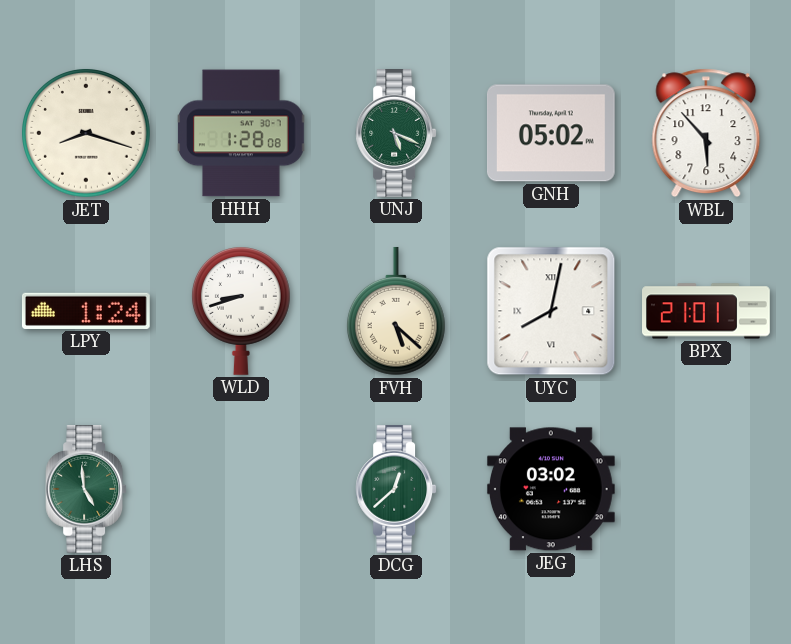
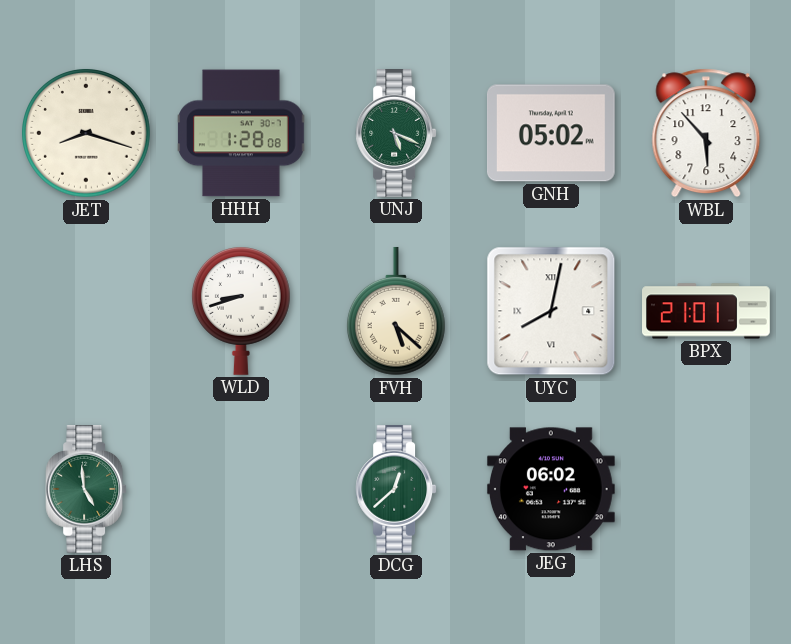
LPY: 1:24 -> none
JEG: 03:02 -> 06:02
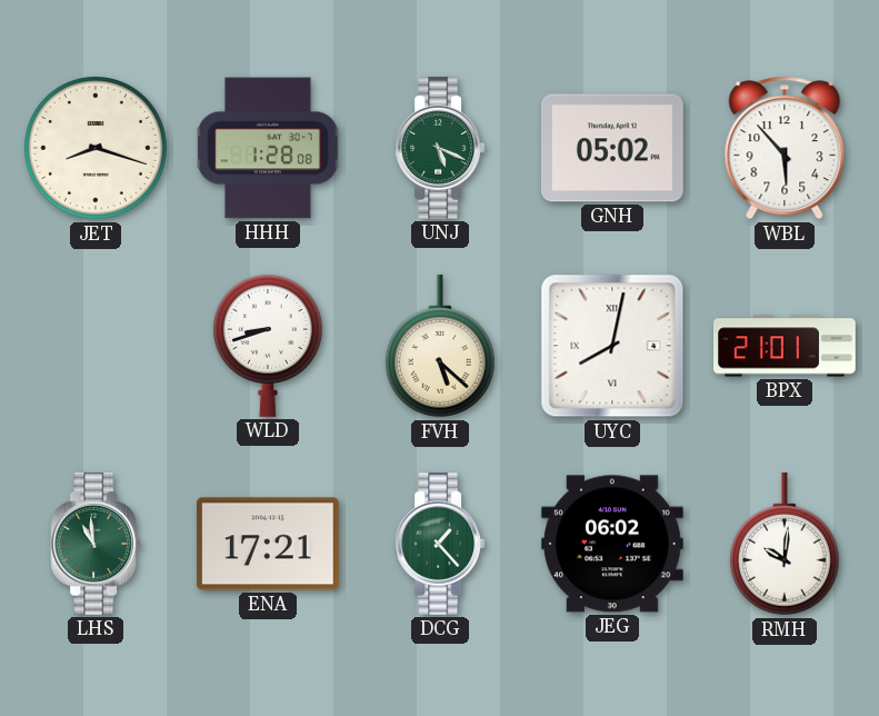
LHS: 4:59 -> 10:59
ENA: none -> 17:21
DCG: 12:38 -> 1:23
RMH: none -> 10:01
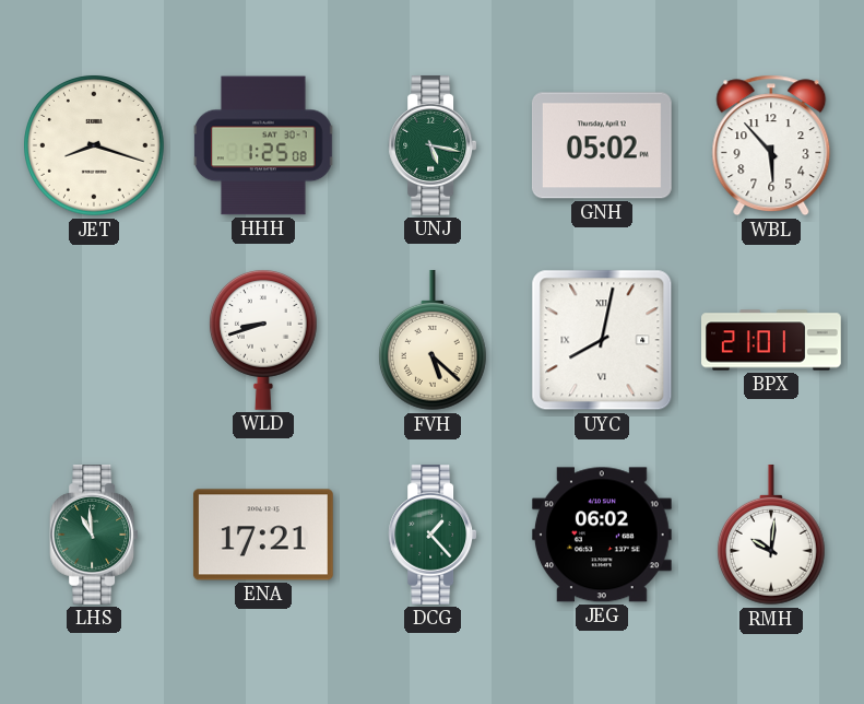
HHH: 1:28 -> 1:25
UNJ: 5:19 -> 5:17
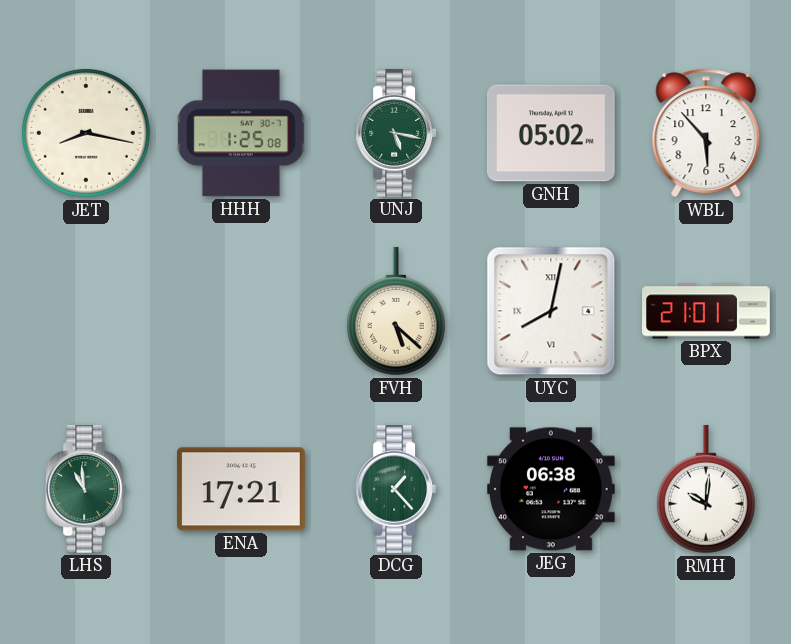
JET: 8:18 -> 8:17
WLD: 8:42 -> none
JEG: 06:02 -> 06:38
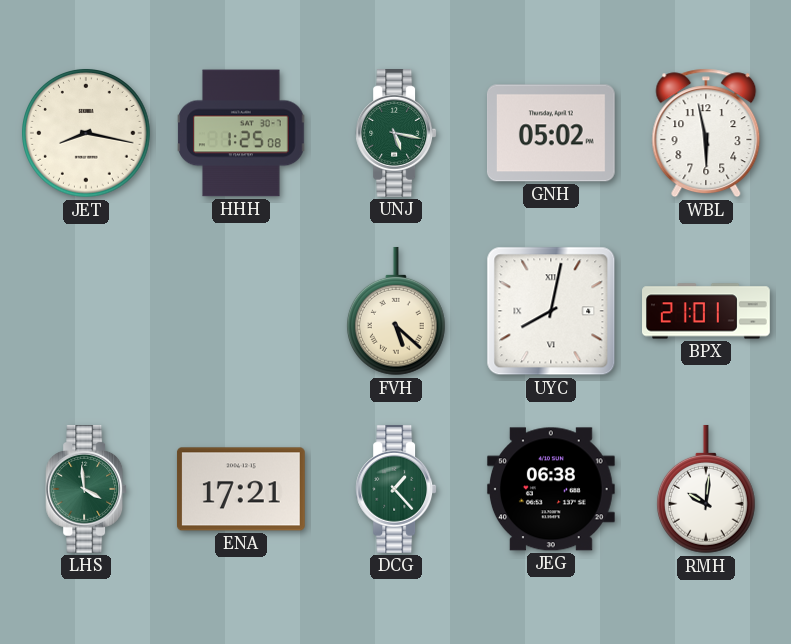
WBL: 5:53 -> 5:58
LHS: 10:59 -> 3:59
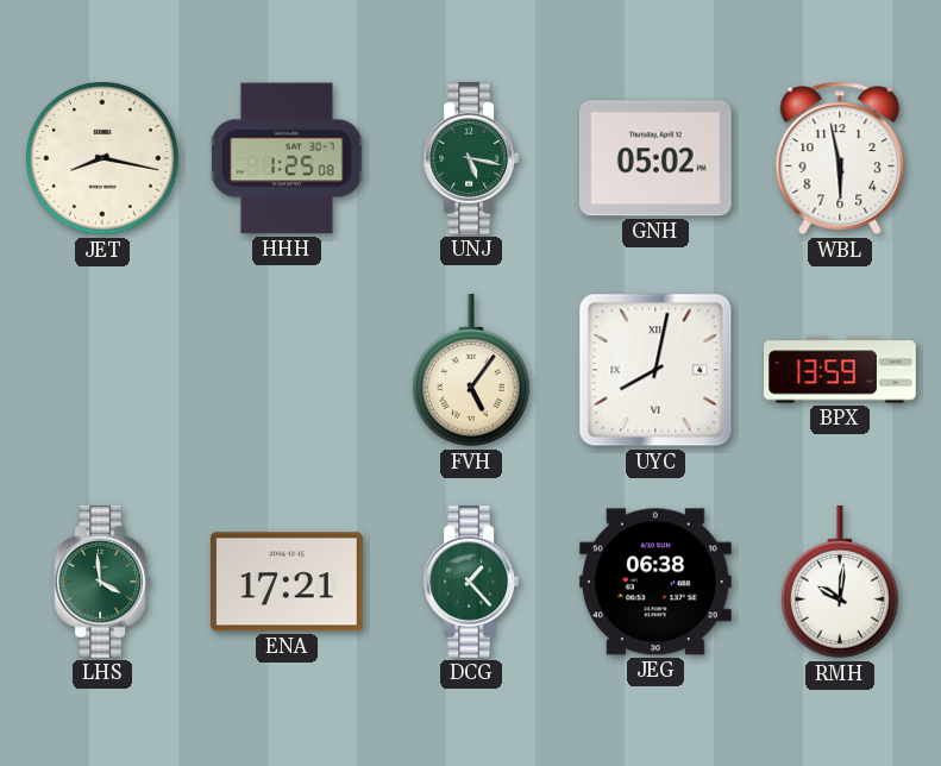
FVH: 5:22 -> 5:06
BPX: 21:01 -> 13:59
